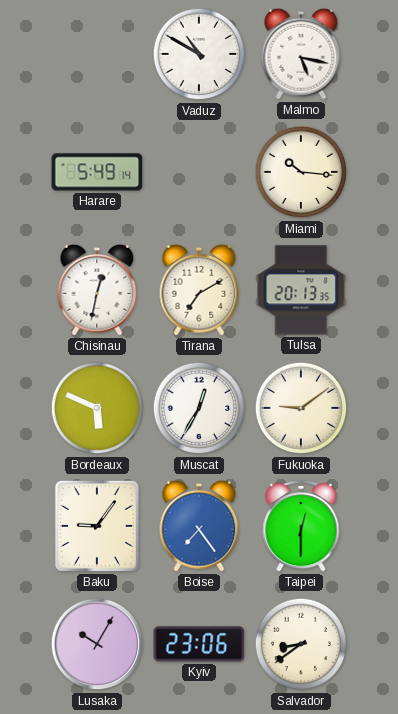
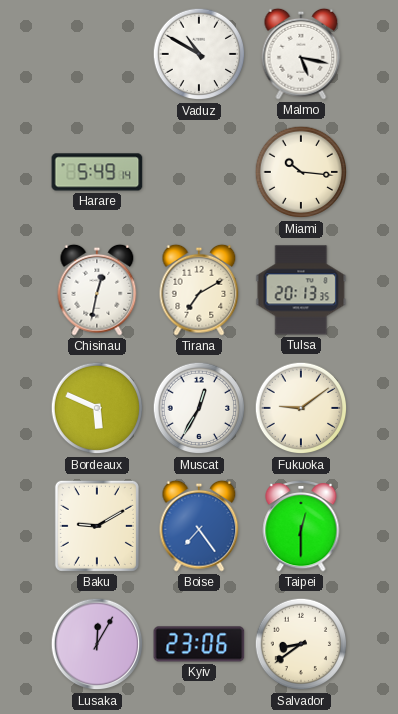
Baku: 9:06 -> 9:10
Lusaka: 10:05 -> 12:05
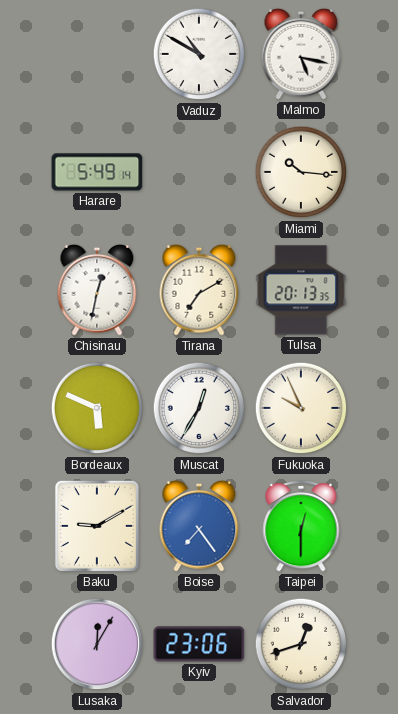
Fukuoka: 9:09 -> 9:56
Salvador: 8:39 -> 12:42
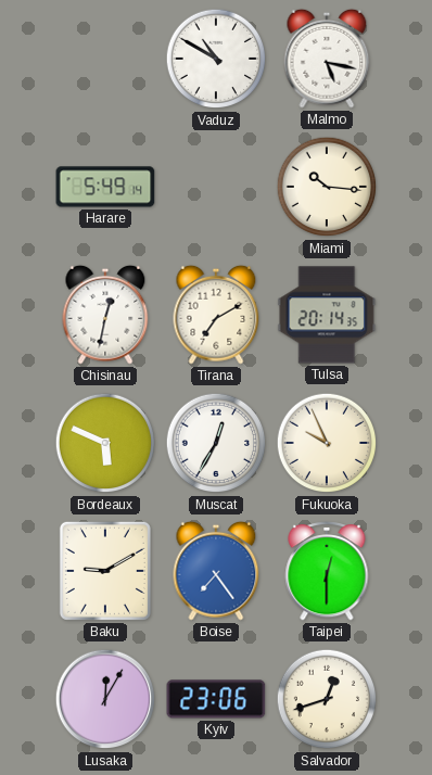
Tulsa: 20:13 -> 20:14
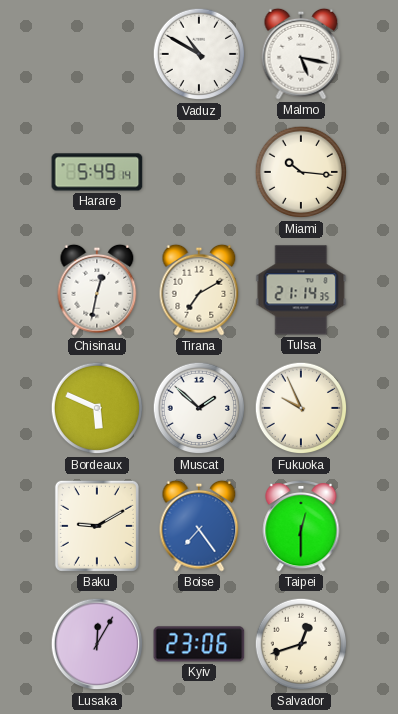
Tulsa: 20:14 -> 21:14
Muscat: 12:35 -> 1:52
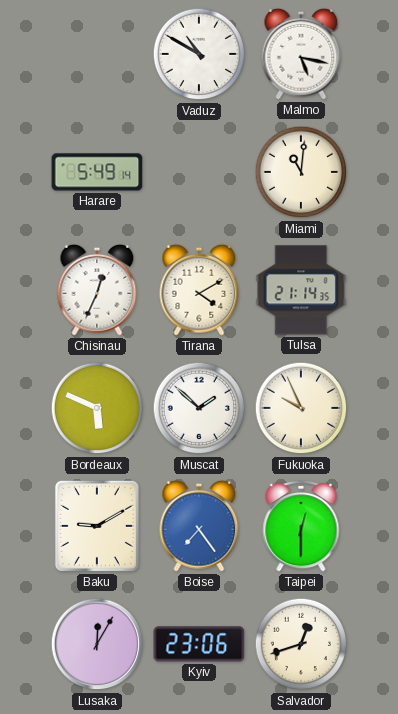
Miami: 10:16 -> 11:01
Chisinau: 12:32 -> 12:34
Tirana: 7:10 -> 4:10
